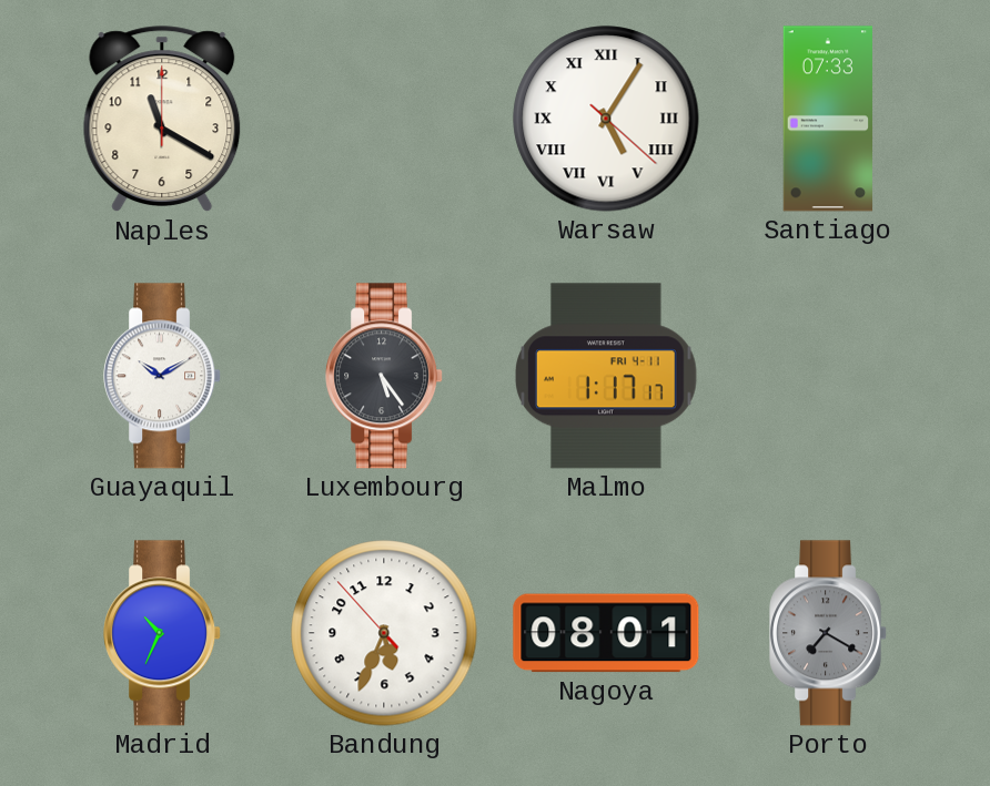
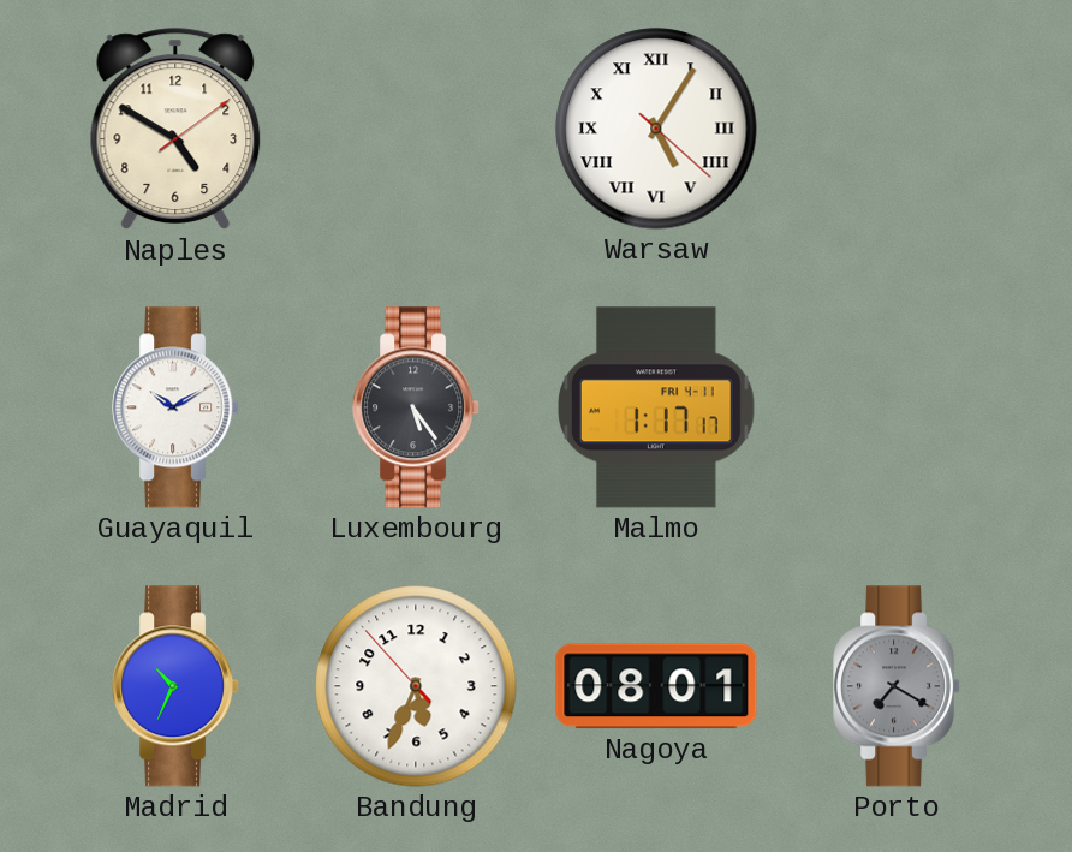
Naples: 11:20 -> 4:50
Santiago: 07:33 -> none
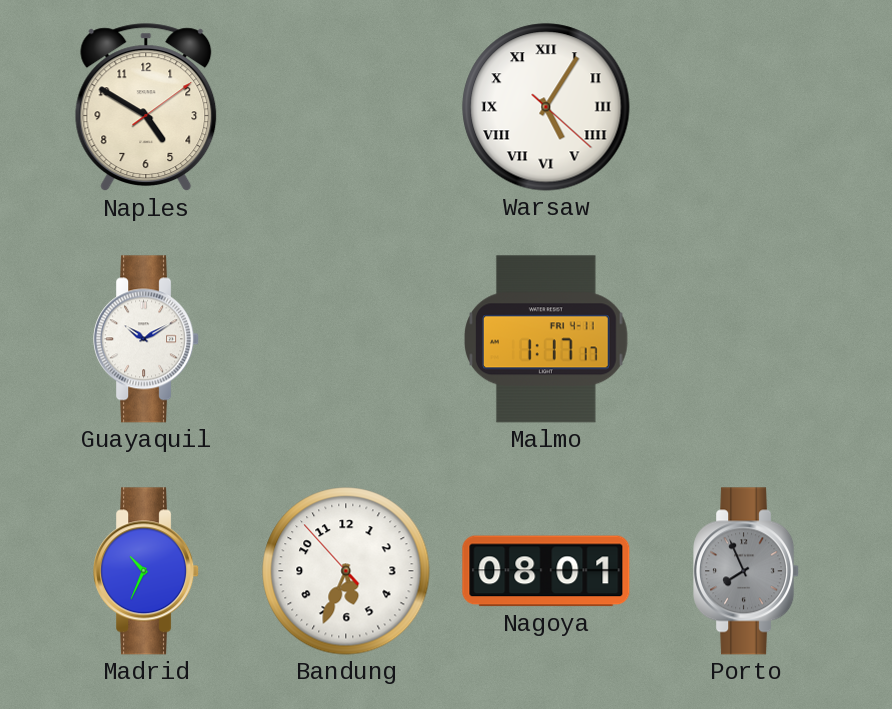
Luxembourg: 5:24 -> none
Porto: 7:20 -> 7:56
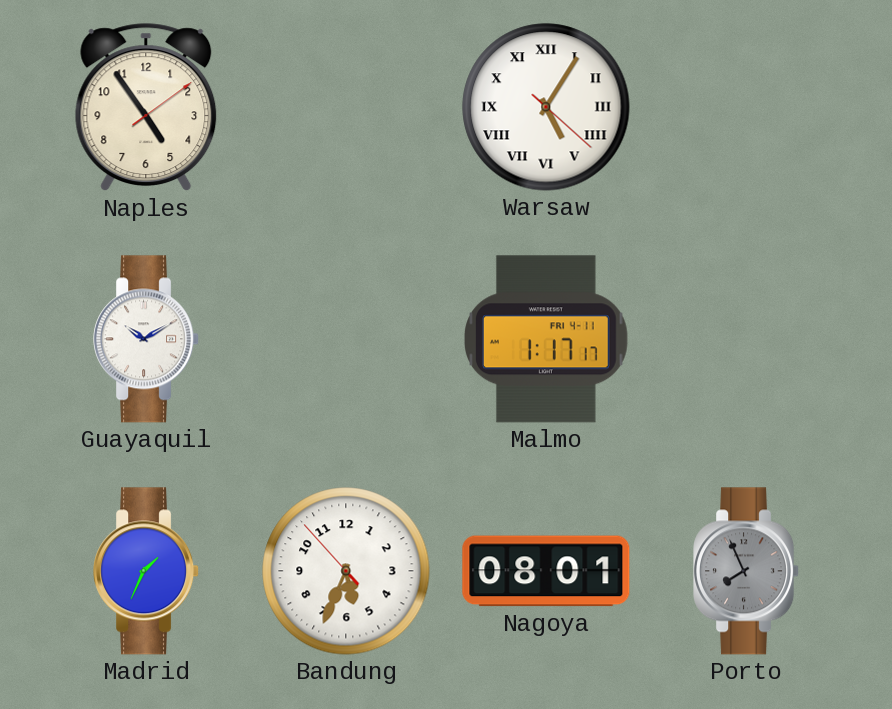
Naples: 4:50 -> 4:54
Madrid: 10:34 -> 1:34
